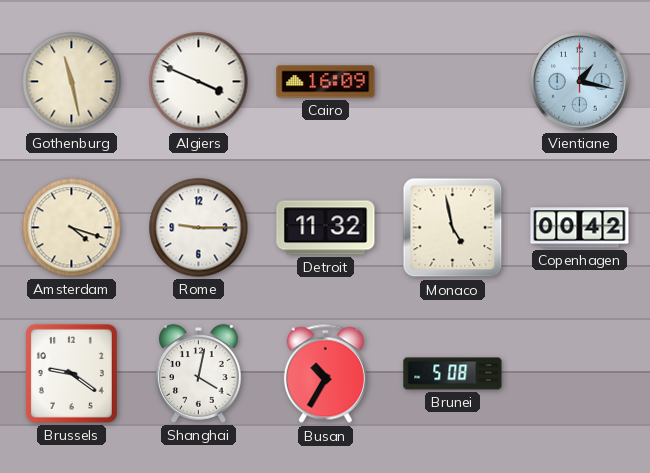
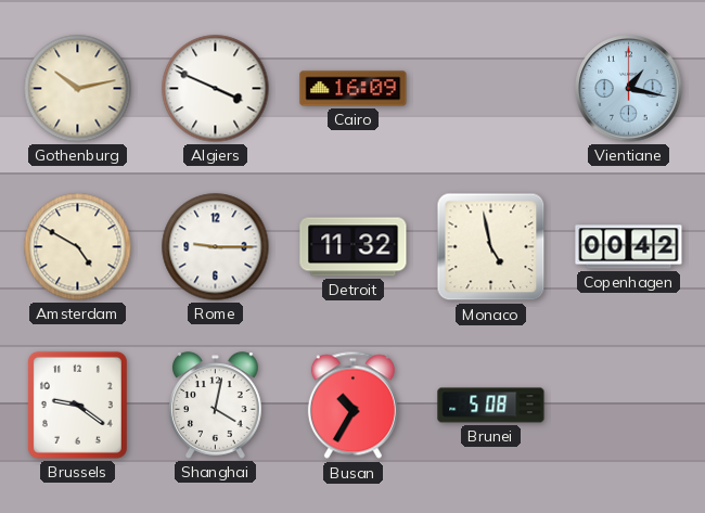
Gothenburg: 11:28 -> 10:13
Amsterdam: 4:18 -> 4:50
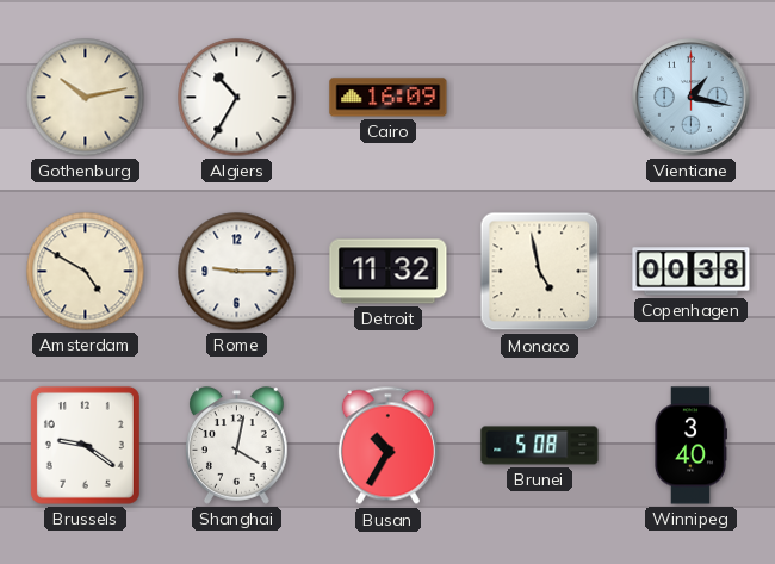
Algiers: 3:49 -> 10:35
Copenhagen: 00:42 -> 00:38
Winnipeg: none -> 3:40
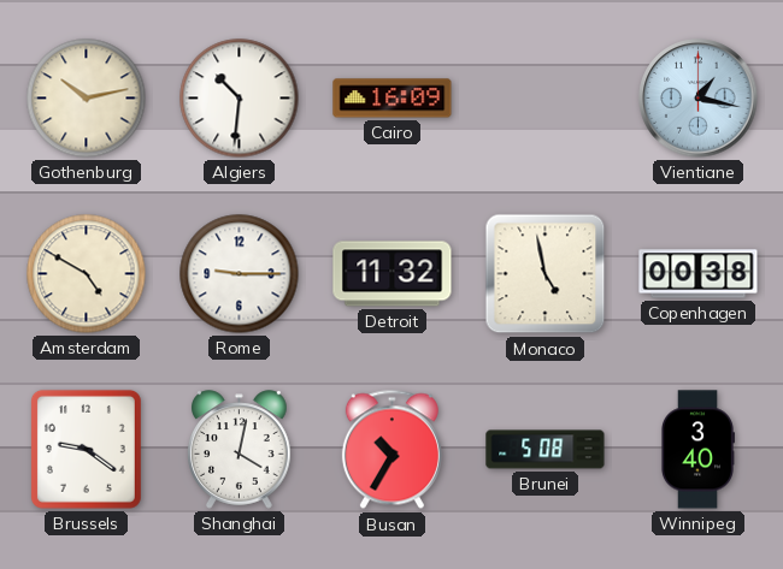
Algiers: 10:35 -> 10:31
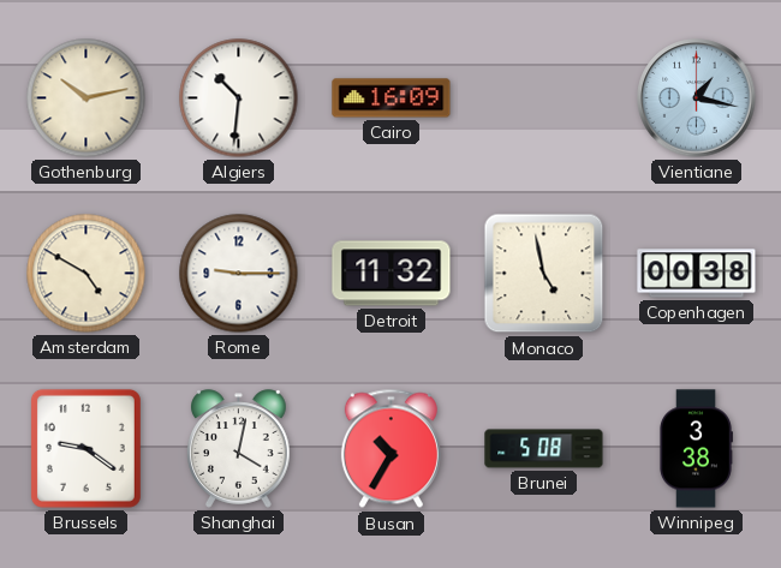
Winnipeg: 3:40 -> 3:38
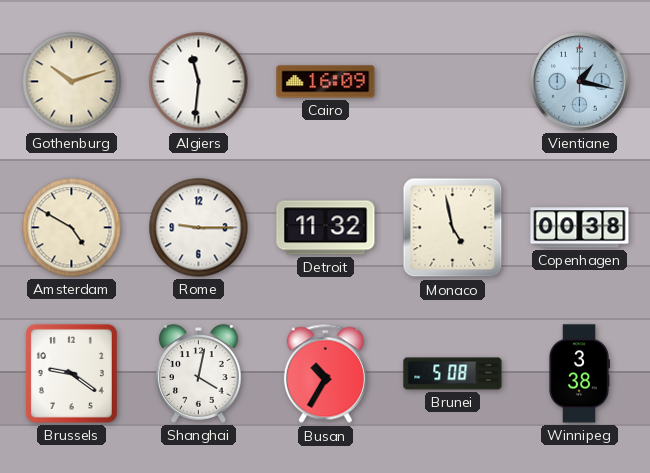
Gothenburg: 10:13 -> 10:12
Algiers: 10:31 -> 11:31
